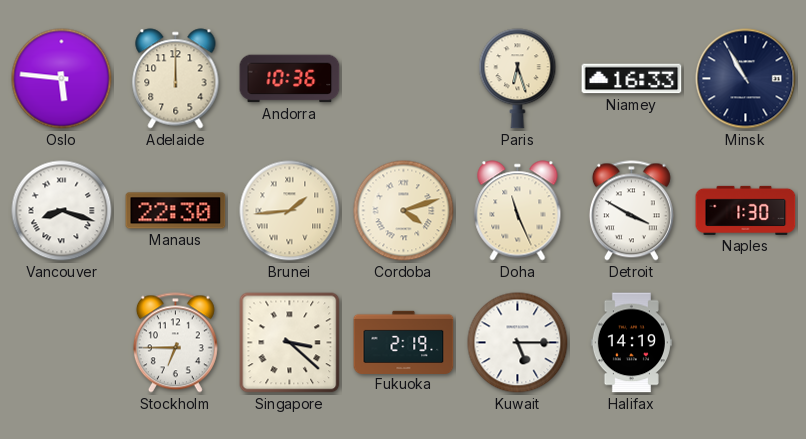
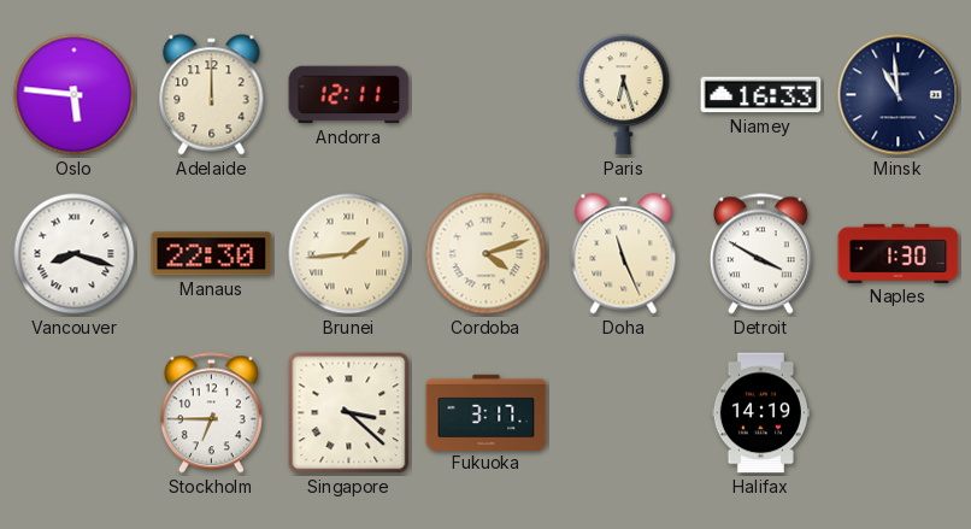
Andorra: 10:36 -> 12:11
Minsk: 10:55 -> 10:59
Fukuoka: 2:19 -> 3:17
Kuwait: 5:15 -> none
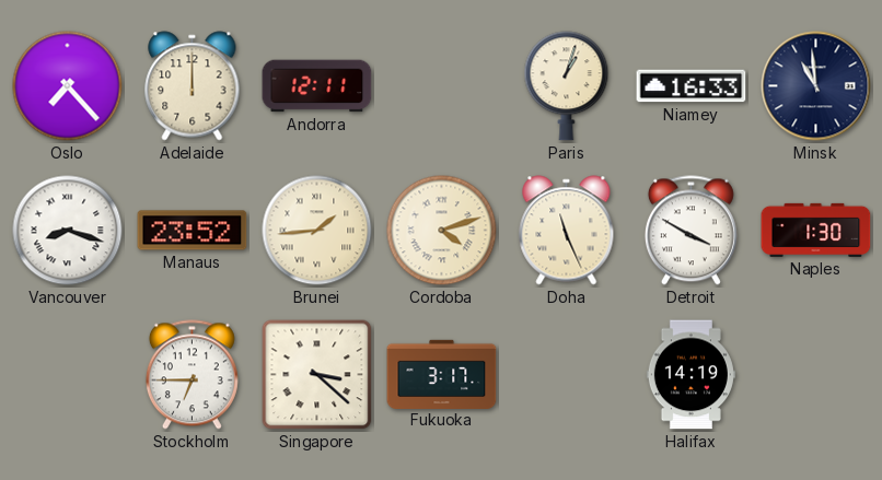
Oslo: 5:46 -> 7:23
Paris: 6:27 -> 1:03
Manaus: 22:30 -> 23:52
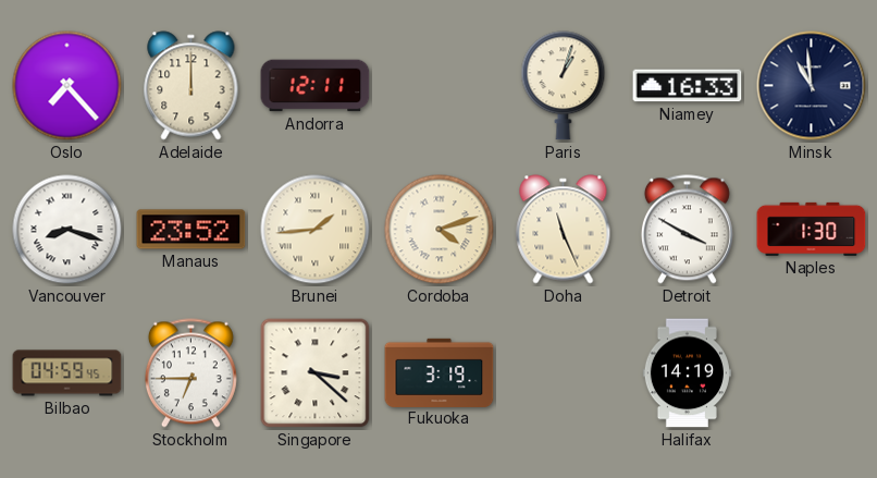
Bilbao: none -> 04:59
Fukuoka: 3:17 -> 3:19
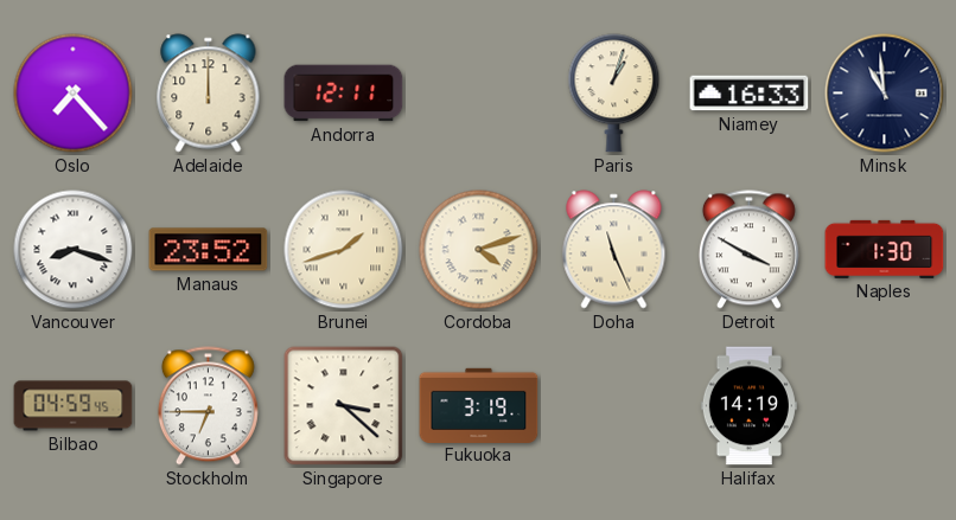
Brunei: 1:44 -> 1:42
